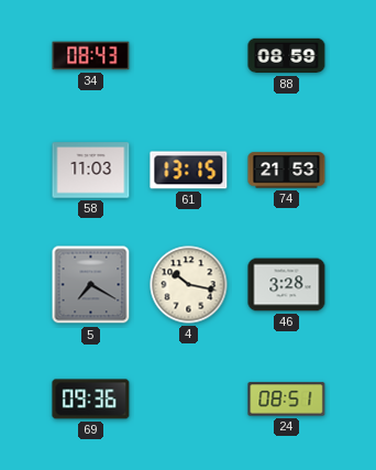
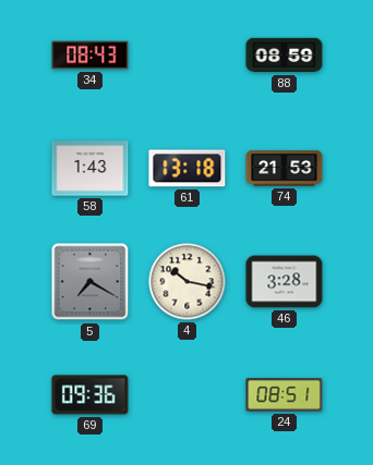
58: 11:03 -> 1:43
61: 13:15 -> 13:18
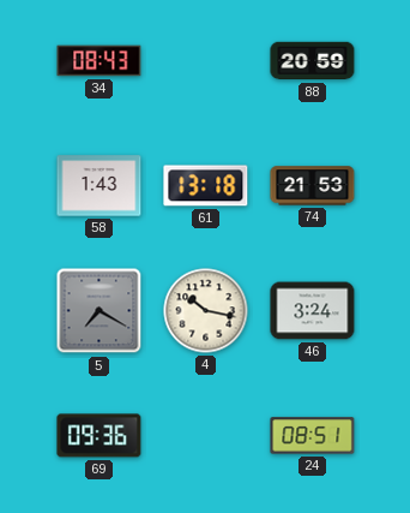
88: 08:59 -> 20:59
46: 3:28 -> 3:24
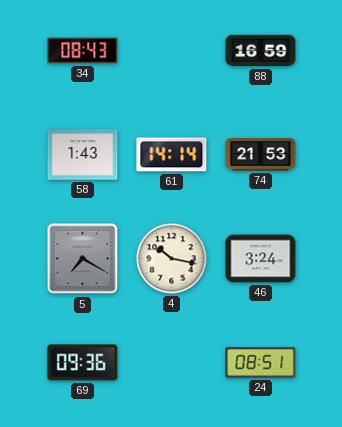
88: 20:59 -> 16:59
61: 13:18 -> 14:14
